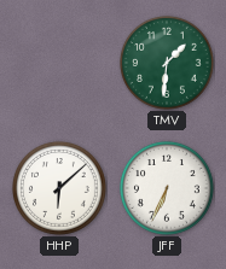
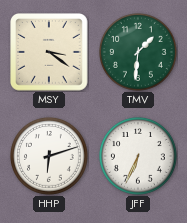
MSY: none -> 3:21
HHP: 6:08 -> 6:12
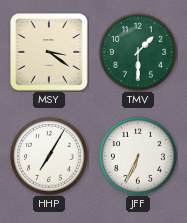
TMV: 1:31 -> 1:30
HHP: 6:12 -> 7:05
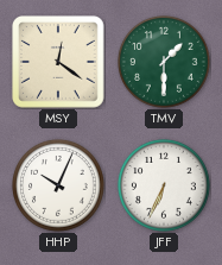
MSY: 3:21 -> 12:21
HHP: 7:05 -> 10:04
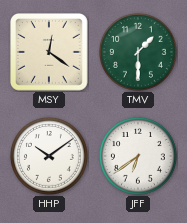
HHP: 10:04 -> 10:09
JFF: 6:34 -> 6:39
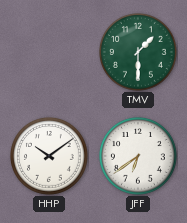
MSY: 12:21 -> none
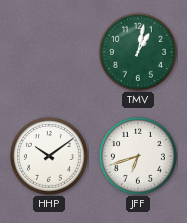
TMV: 1:30 -> 1:02
JFF: 6:39 -> 6:42
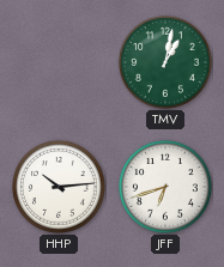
HHP: 10:09 -> 10:14
